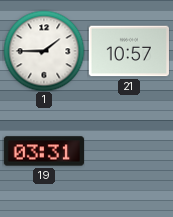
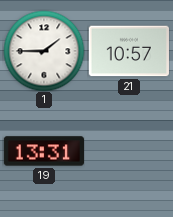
19: 03:31 -> 13:31
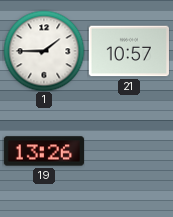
19: 13:31 -> 13:26
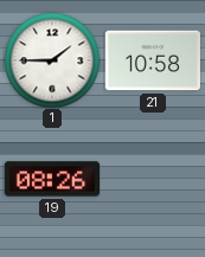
21: 10:57 -> 10:58
19: 13:26 -> 08:26
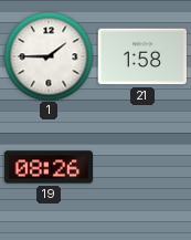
21: 10:58 -> 1:58
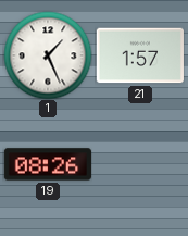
1: 1:45 -> 1:26
21: 1:58 -> 1:57
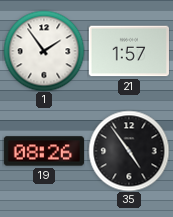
1: 1:26 -> 1:54
35: none -> 4:54
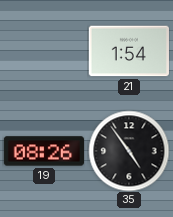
1: 1:54 -> none
21: 1:57 -> 1:54
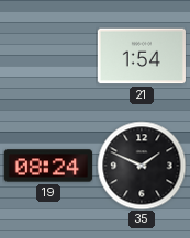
19: 08:26 -> 08:24
35: 4:54 -> 1:49
